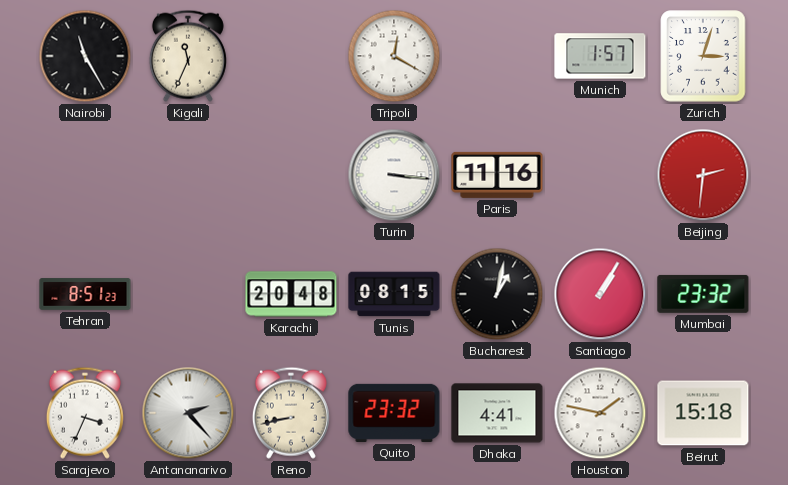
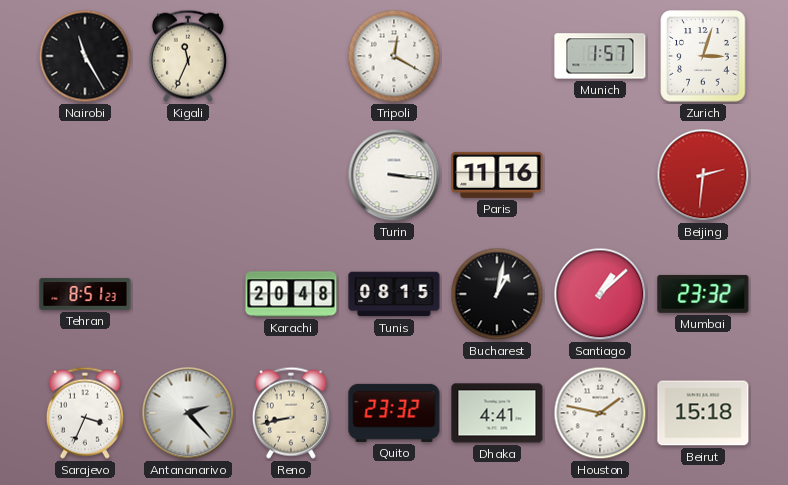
Santiago: 1:05 -> 1:08
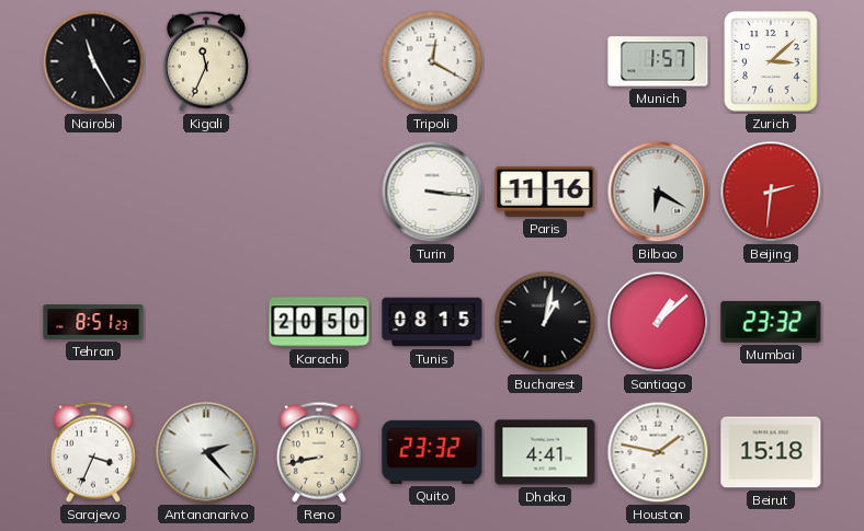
Zurich: 3:03 -> 3:08
Bilbao: none -> 6:20
Karachi: 20:48 -> 20:50
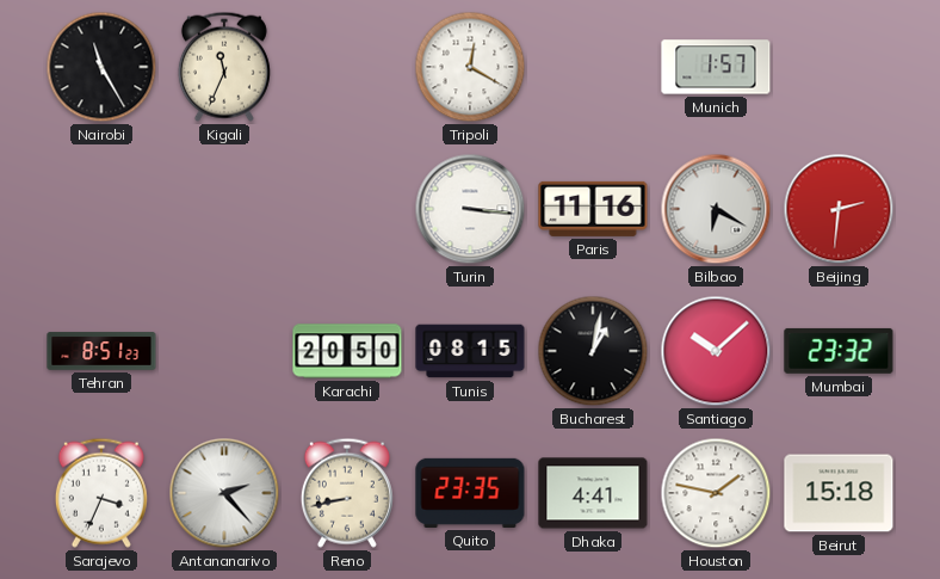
Zurich: 3:08 -> none
Santiago: 1:08 -> 10:08
Quito: 23:32 -> 23:35
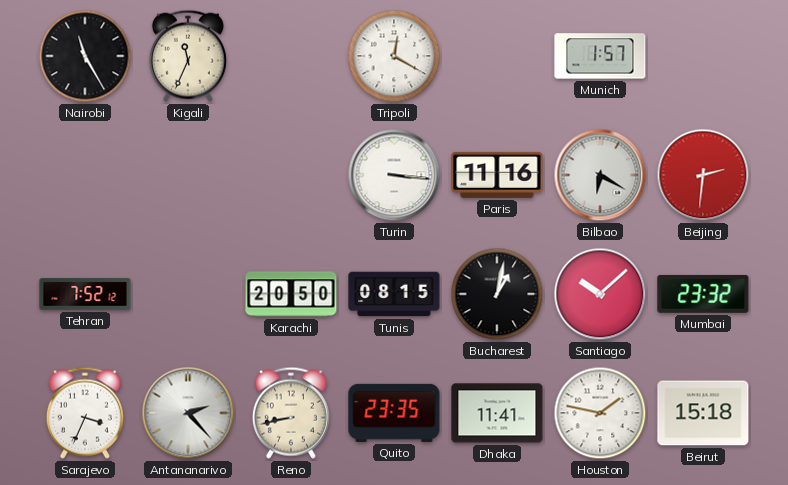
Tehran: 8:51 -> 7:52
Dhaka: 4:41 -> 11:41
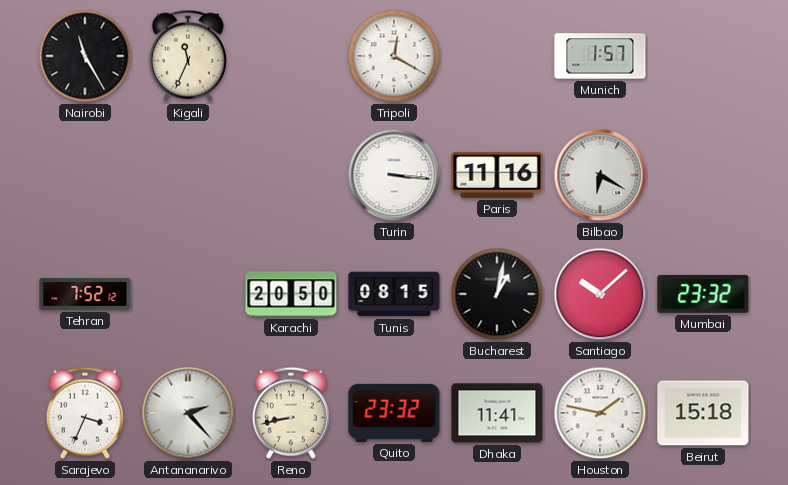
Beijing: 2:31 -> none
Quito: 23:35 -> 23:32
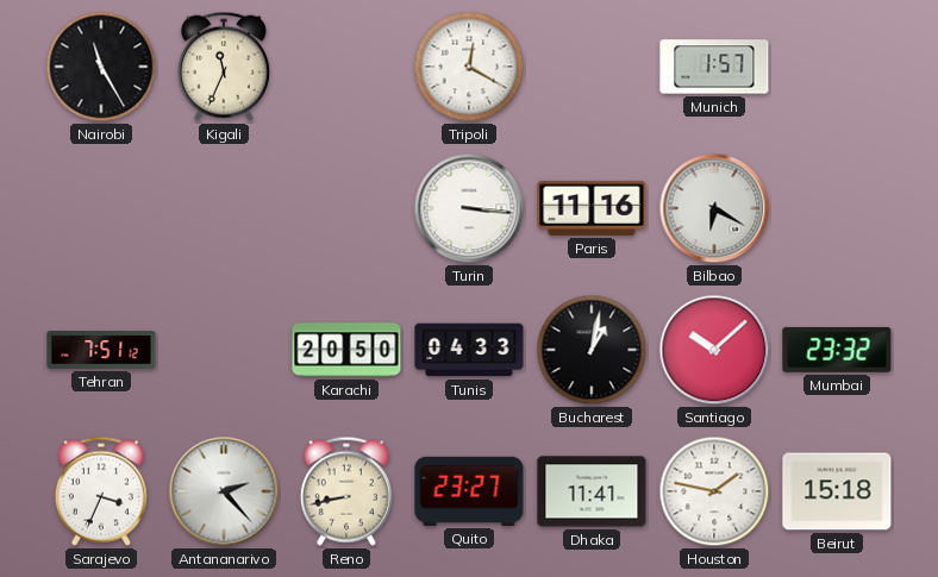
Tehran: 7:52 -> 7:51
Tunis: 08:15 -> 04:33
Quito: 23:32 -> 23:27
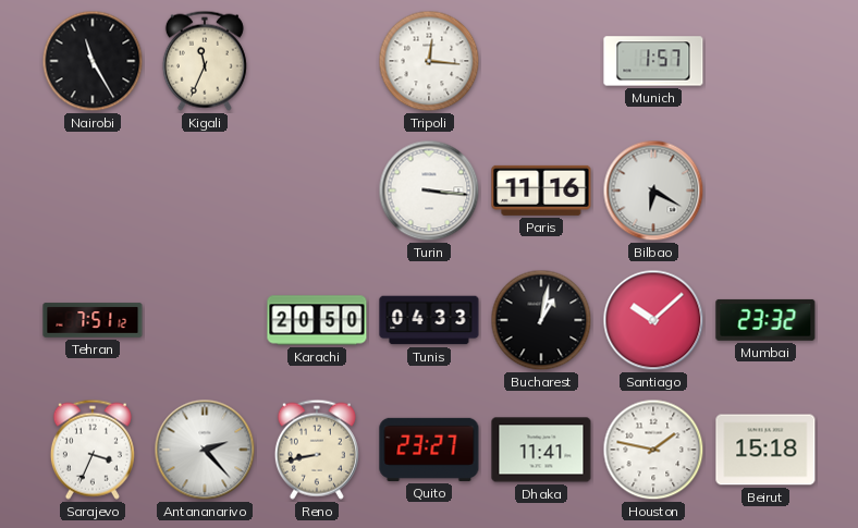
Tripoli: 12:20 -> 12:16
